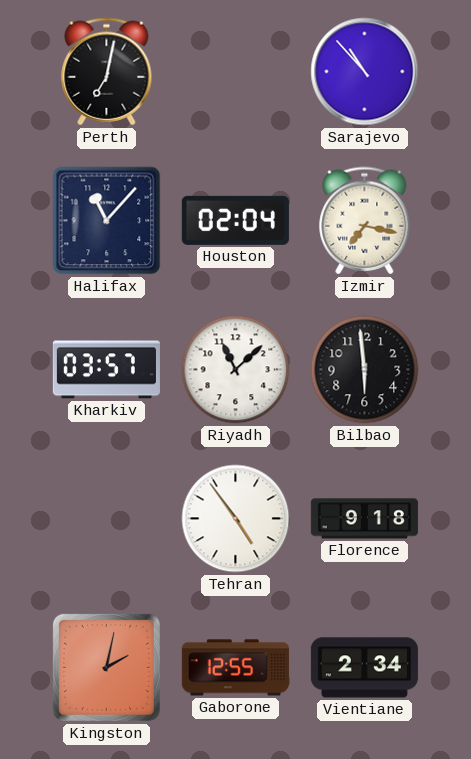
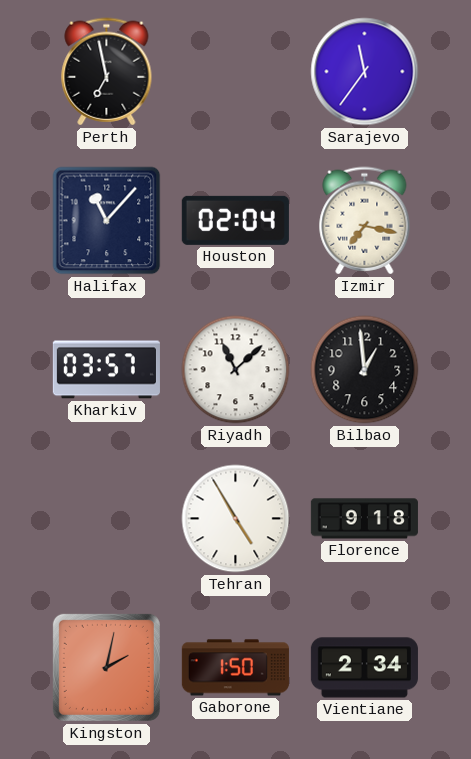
Perth: 7:02 -> 6:58
Sarajevo: 10:53 -> 11:36
Bilbao: 5:59 -> 12:59
Tehran: 4:54 -> 4:55
Gaborone: 12:55 -> 1:50
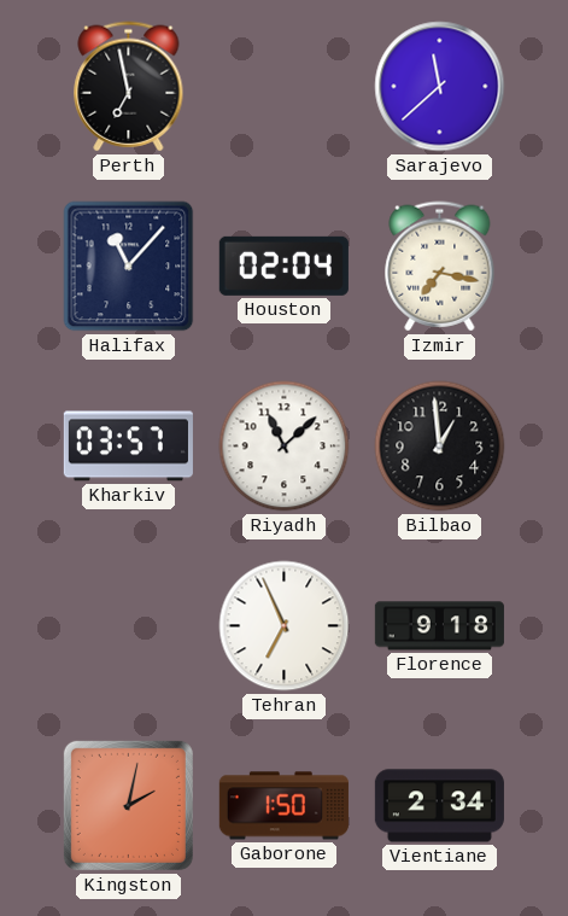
Sarajevo: 11:36 -> 11:38
Tehran: 4:55 -> 6:56
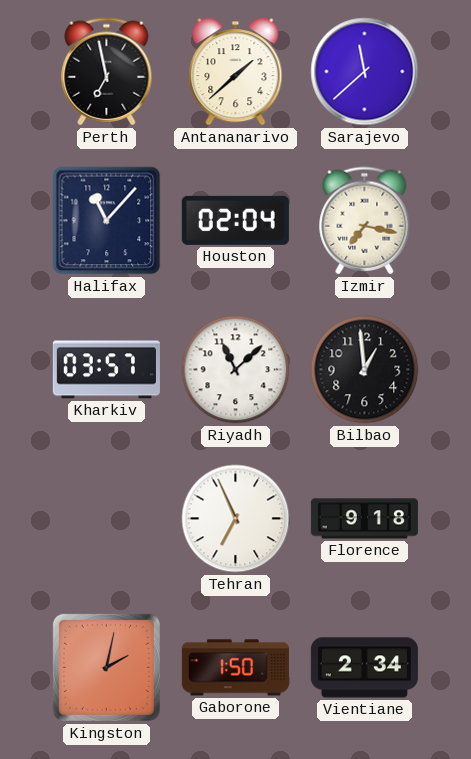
Antananarivo: none -> 1:38
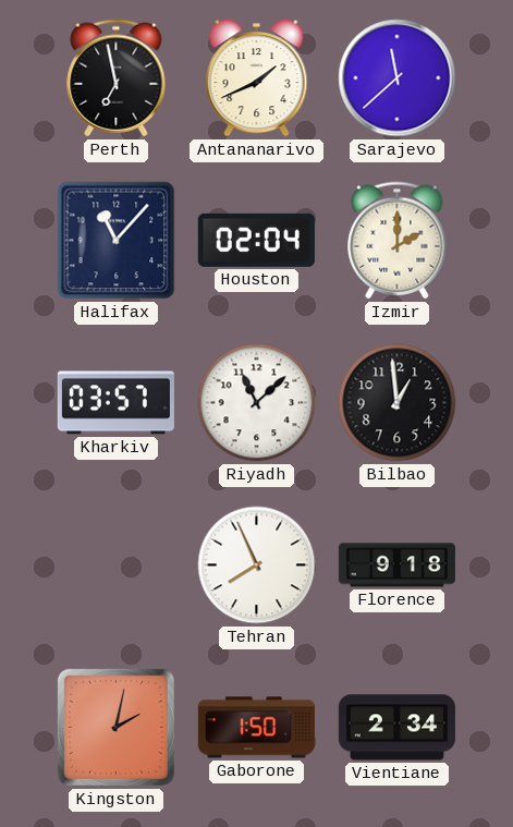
Antananarivo: 1:38 -> 1:41
Izmir: 7:17 -> 2:00
Tehran: 6:56 -> 7:56
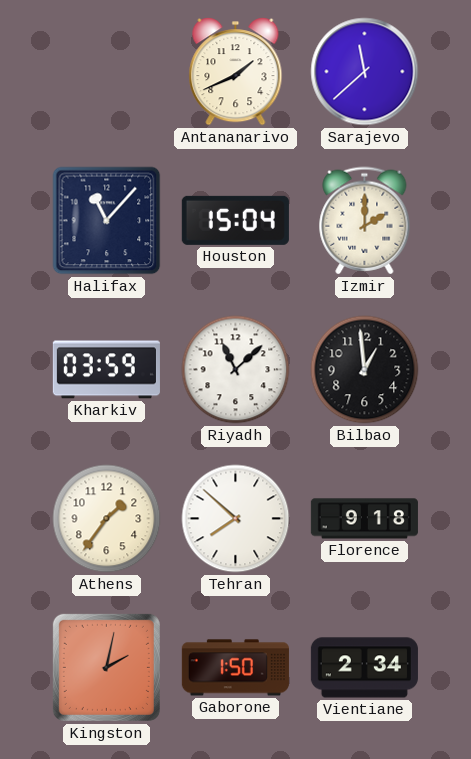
Perth: 6:58 -> none
Houston: 02:04 -> 15:04
Kharkiv: 03:57 -> 03:59
Athens: none -> 1:36
Tehran: 7:56 -> 7:52
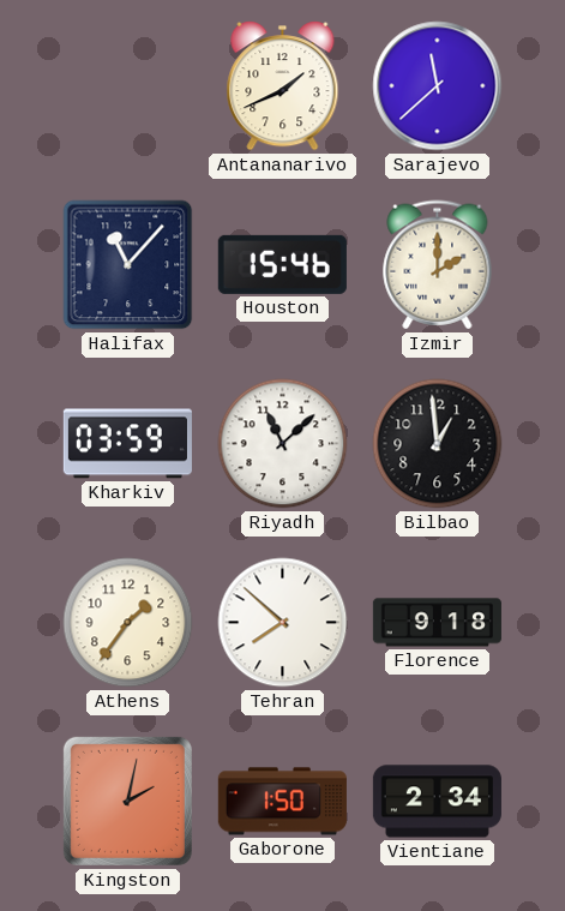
Houston: 15:04 -> 15:46
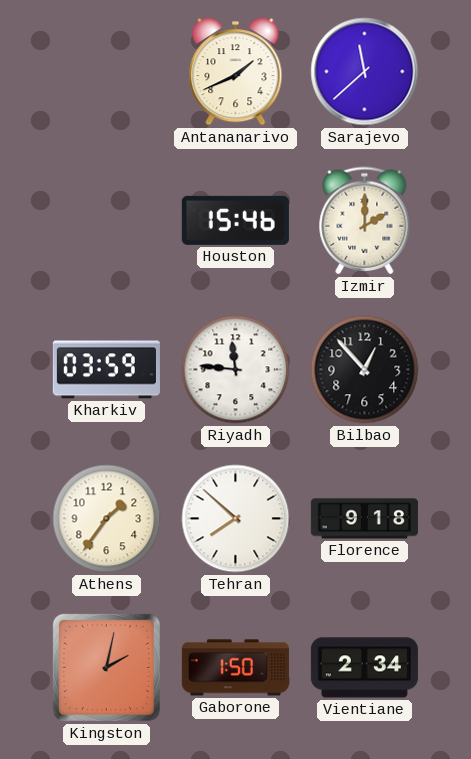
Halifax: 11:07 -> none
Riyadh: 11:08 -> 11:46
Bilbao: 12:59 -> 12:53
